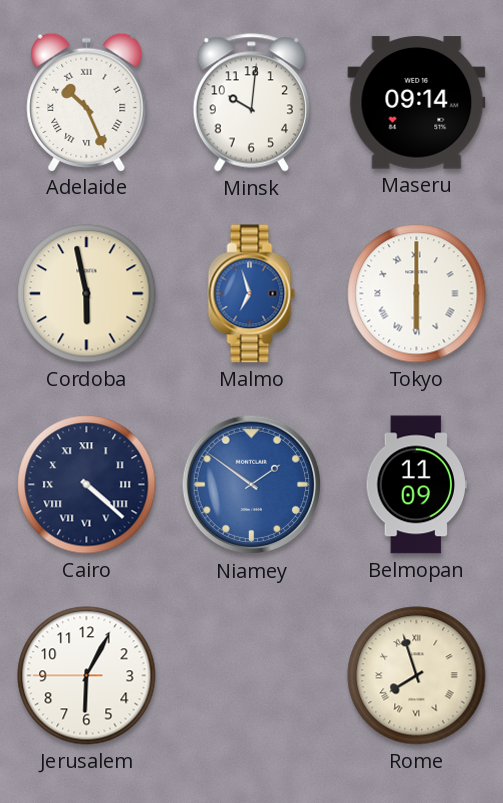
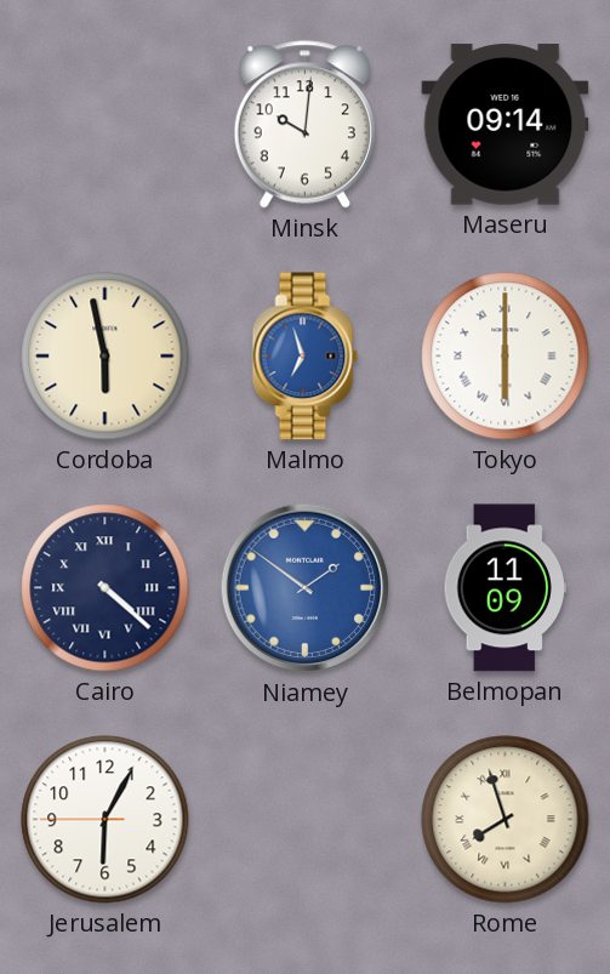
Adelaide: 10:26 -> none
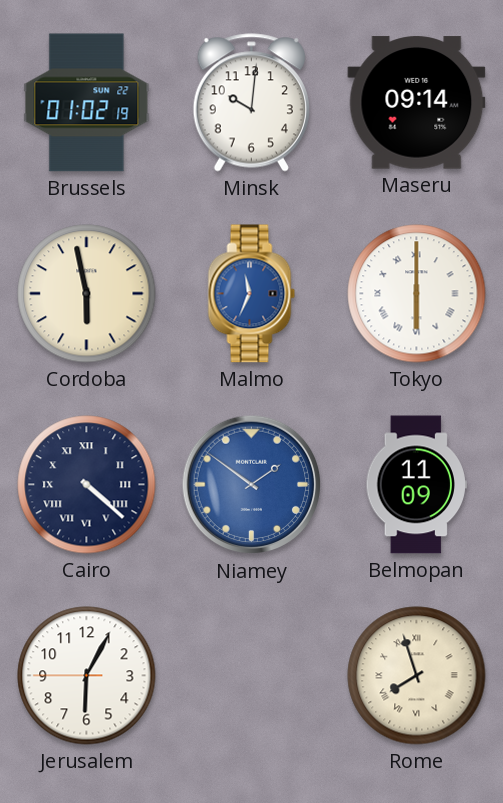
Brussels: none -> 01:02
Malmo: 6:57 -> 11:34
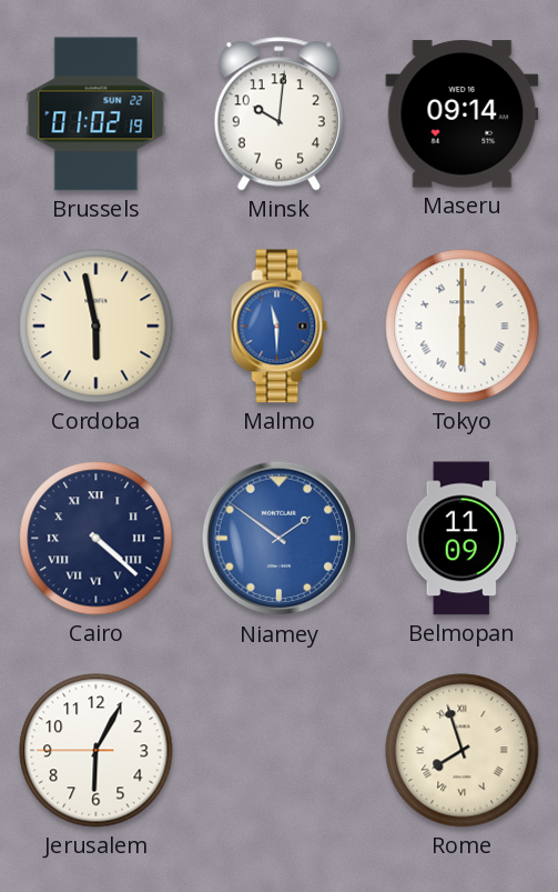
Malmo: 11:34 -> 11:30
